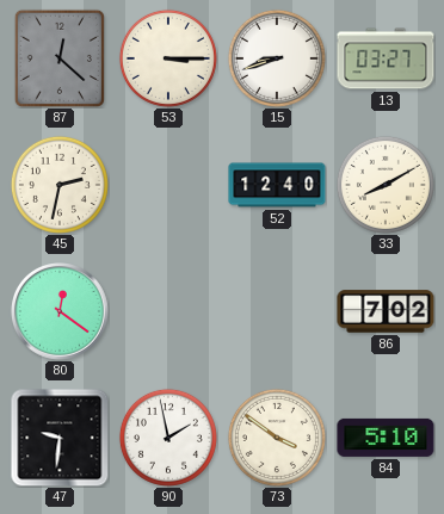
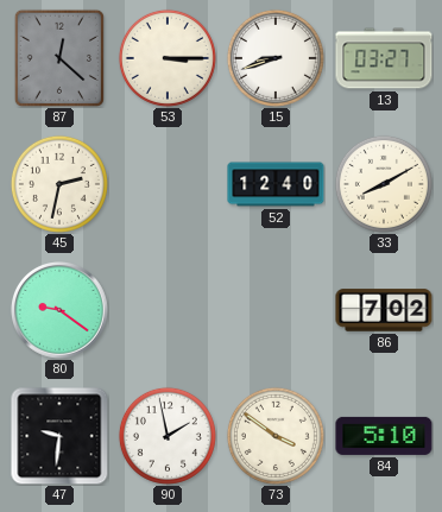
80: 12:21 -> 9:21
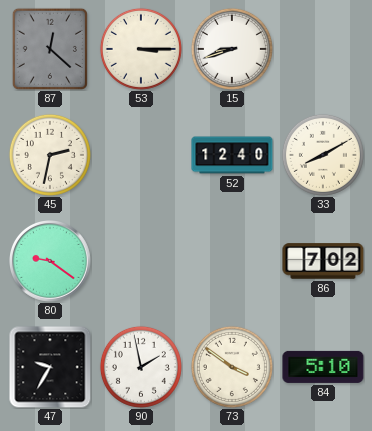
13: 03:27 -> none
47: 9:31 -> 9:35
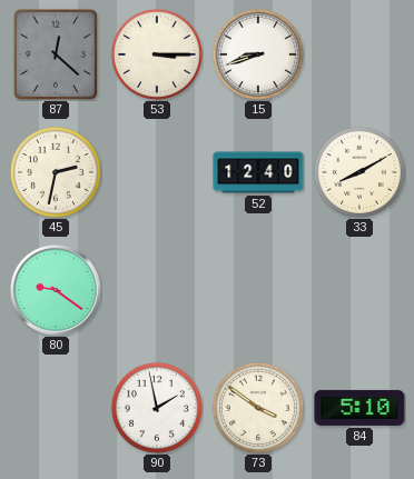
86: 7:02 -> none
47: 9:35 -> none
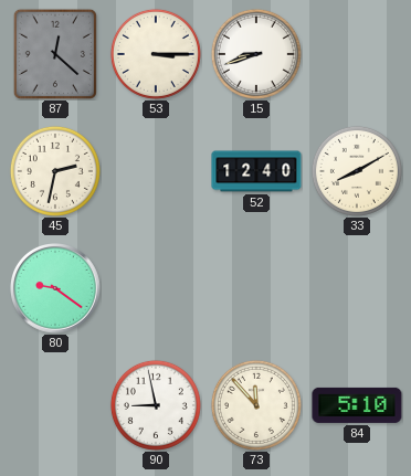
90: 1:58 -> 8:58
73: 3:51 -> 11:53
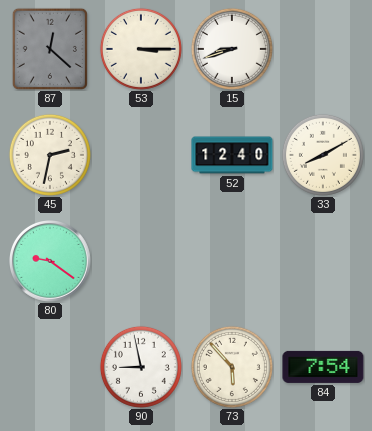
73: 11:53 -> 5:53
84: 5:10 -> 7:54
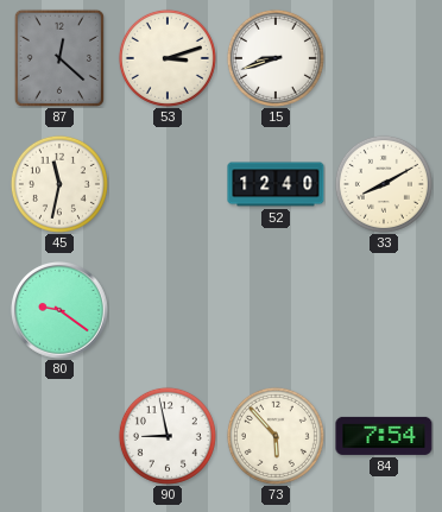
53: 3:15 -> 3:12
45: 2:32 -> 11:32
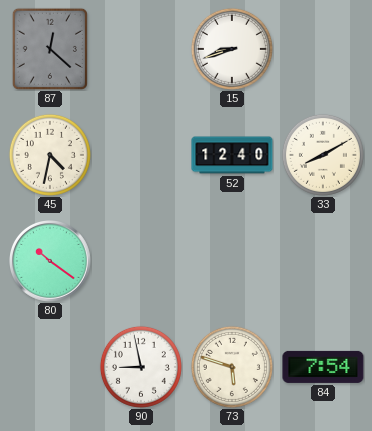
53: 3:12 -> none
45: 11:32 -> 4:32
80: 9:21 -> 10:21
73: 5:53 -> 5:48
